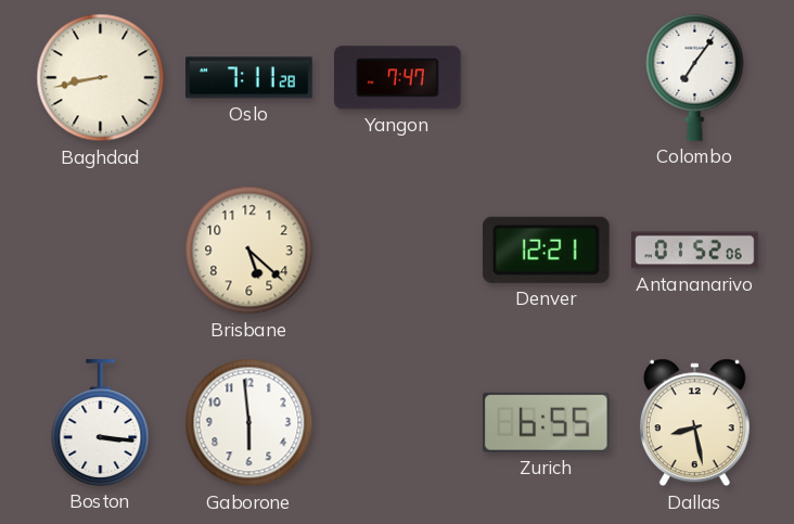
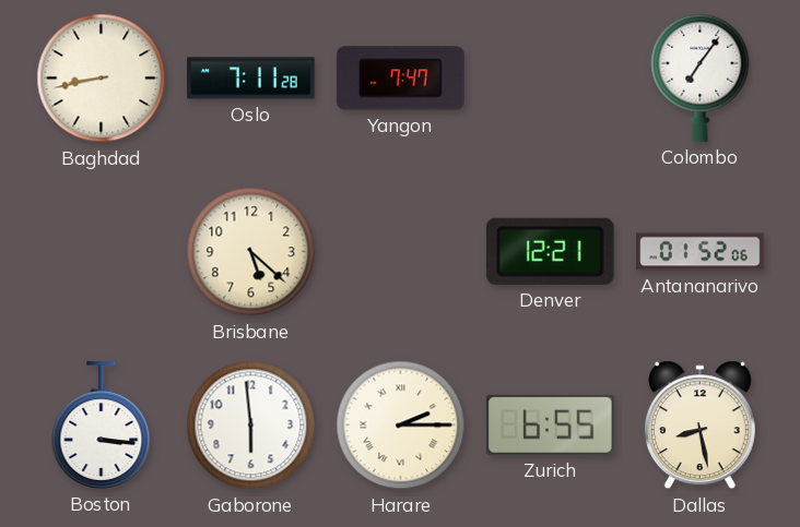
Harare: none -> 2:15
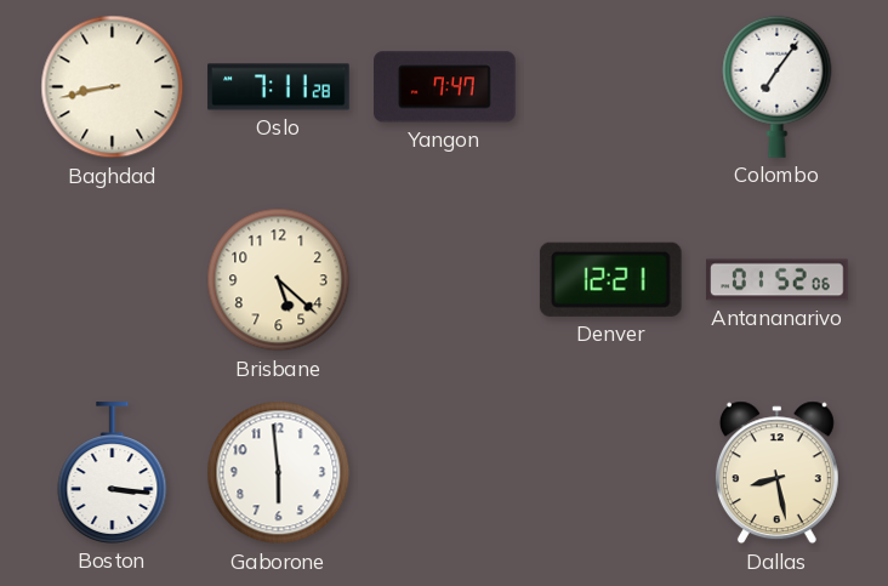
Harare: 2:15 -> none
Zurich: 6:55 -> none
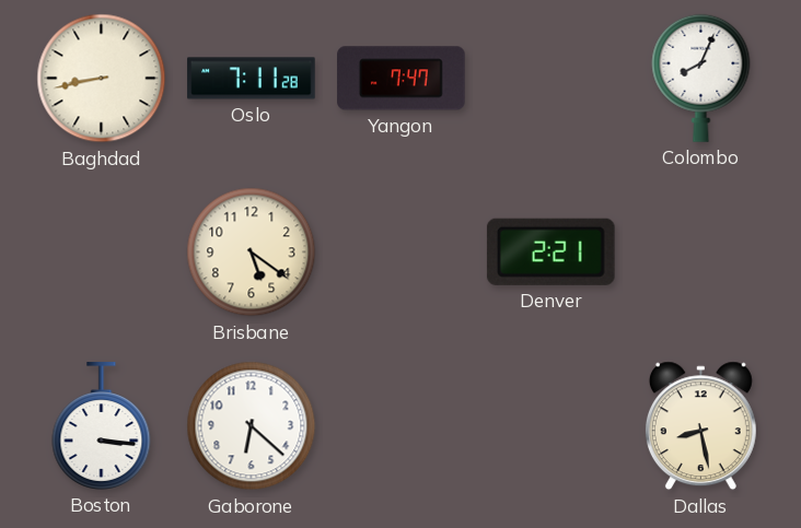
Colombo: 7:06 -> 8:04
Brisbane: 5:22 -> 5:21
Denver: 12:21 -> 2:21
Antananarivo: 01:52 -> none
Gaborone: 5:59 -> 6:22
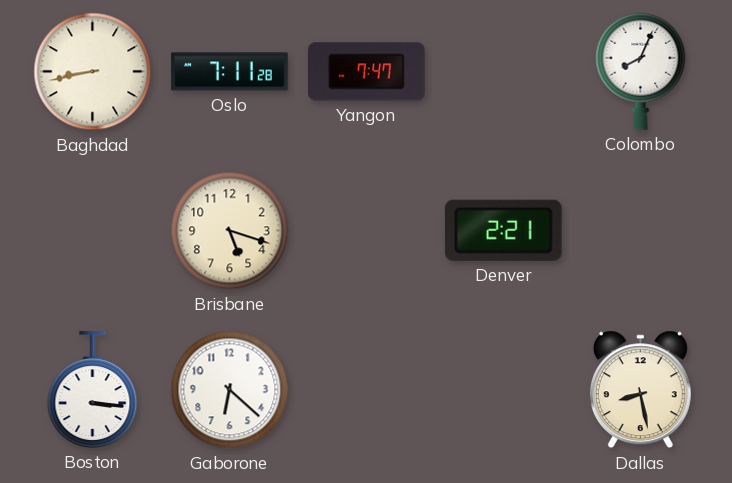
Brisbane: 5:21 -> 5:18
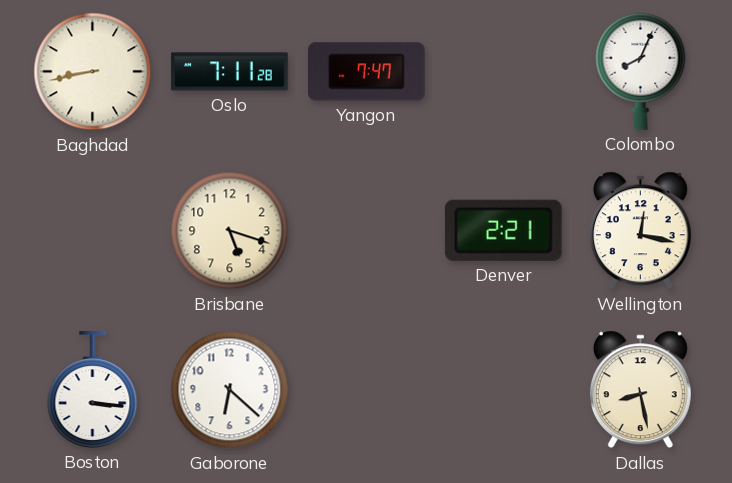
Wellington: none -> 12:17
